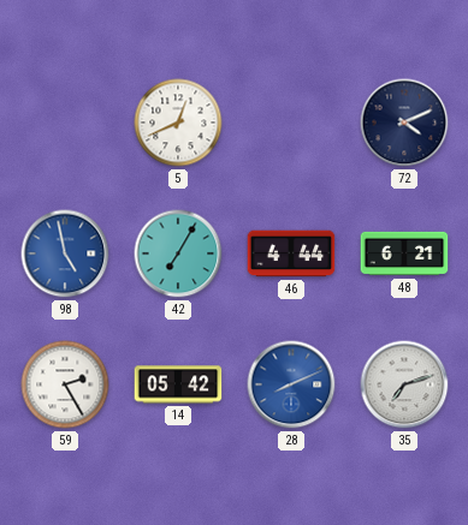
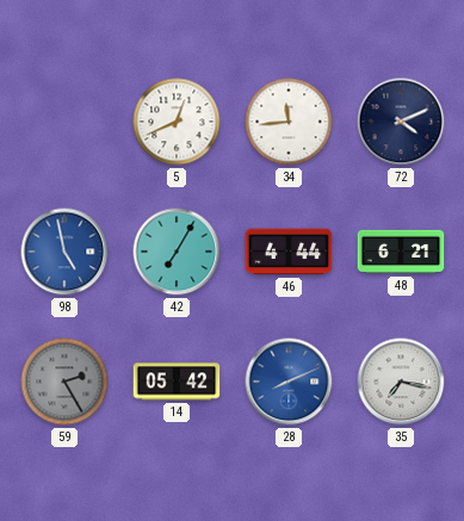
34: none -> 11:44
59 dial: white -> grey
35: 7:12 -> 7:17
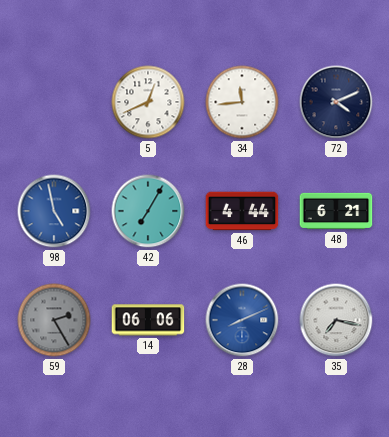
14: 05:42 -> 06:06
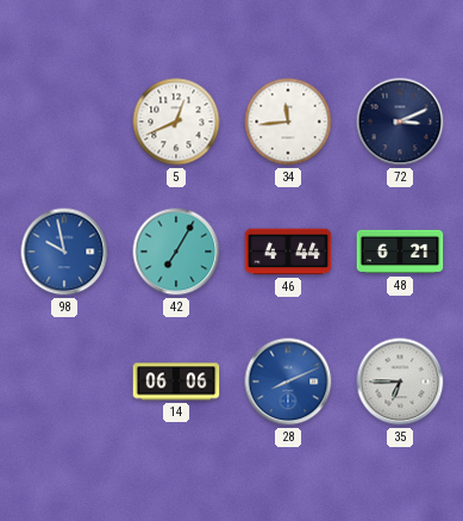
72: 4:11 -> 3:11
98: 4:58 -> 9:58
59: 2:25 -> none
35: 7:17 -> 6:45
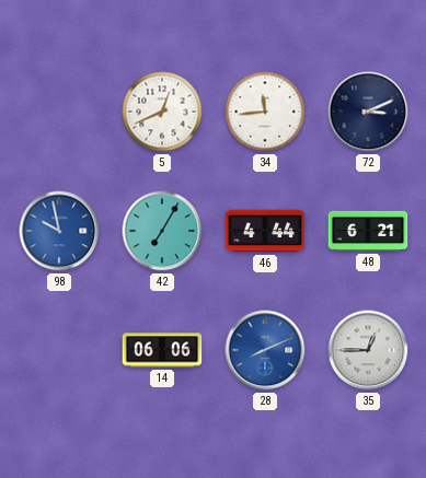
35: 6:45 -> 12:45
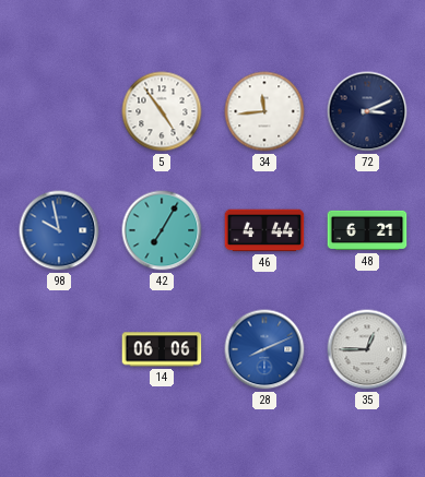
5: 12:41 -> 4:54
